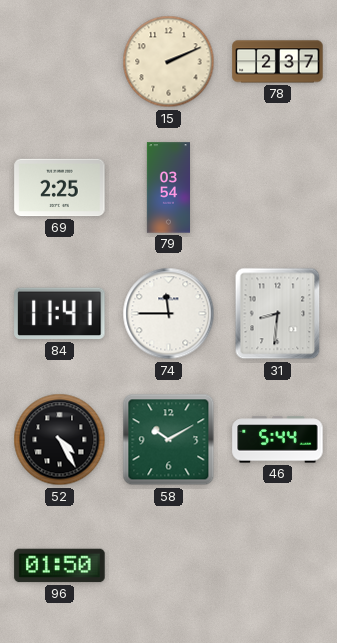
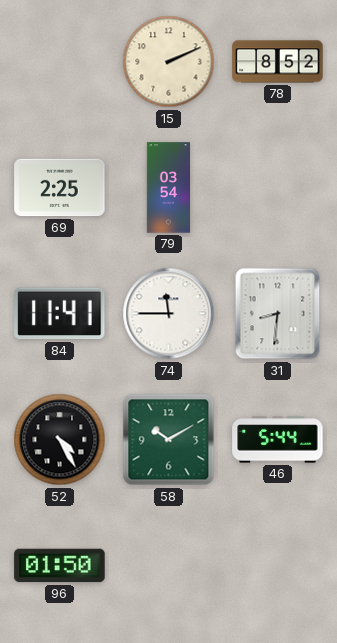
78: 2:37 -> 8:52
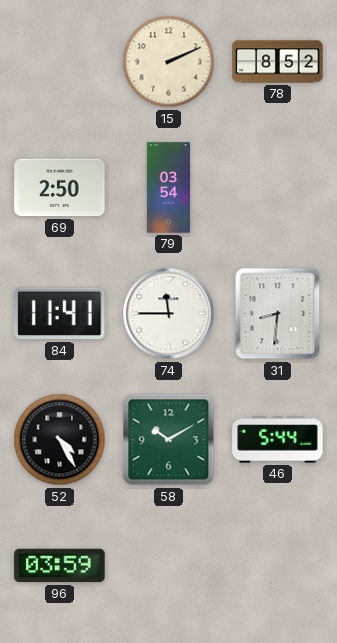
69: 2:25 -> 2:50
96: 01:50 -> 03:59
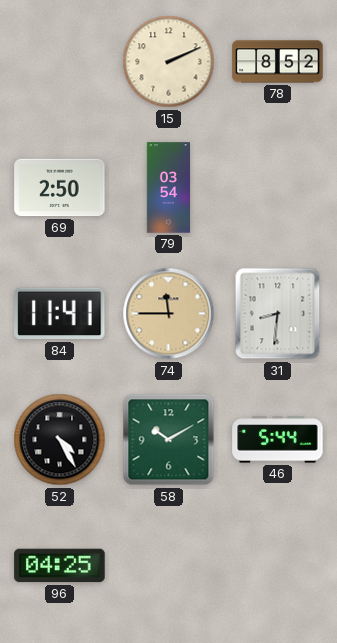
74 dial: white -> champagne
96: 03:59 -> 04:25
